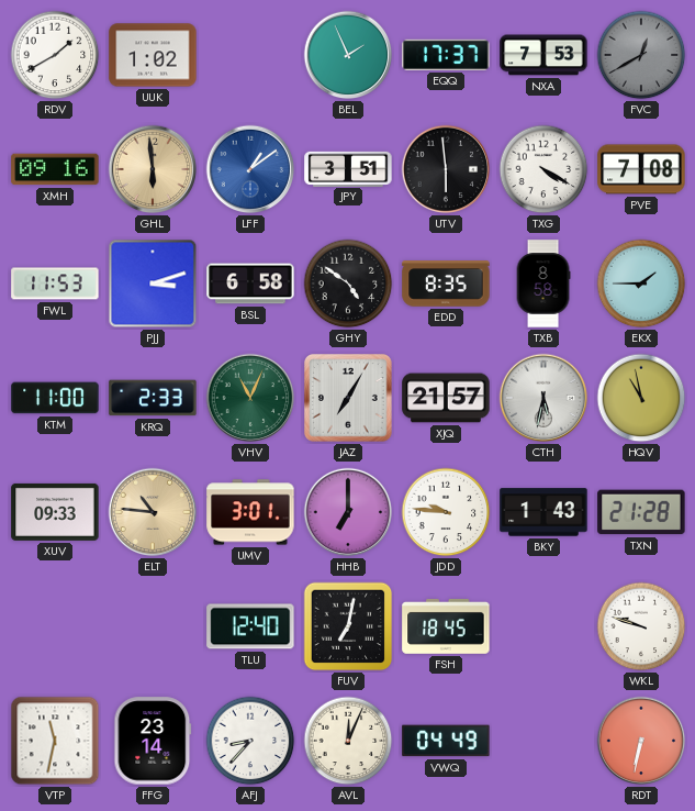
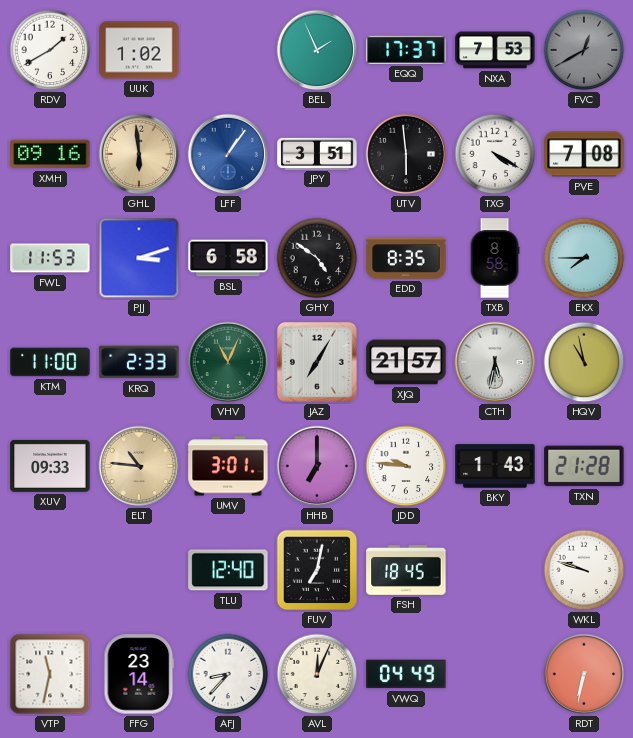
LFF: 1:09 -> 1:06
EKX: 1:45 -> 7:45
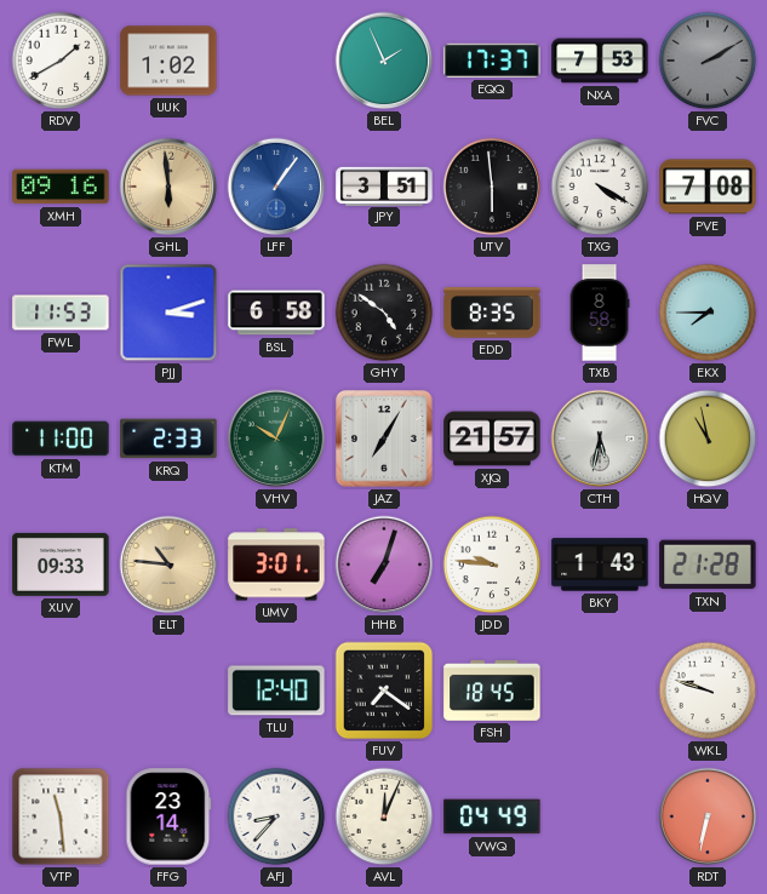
FVC: 12:40 -> 2:10
VHV: 11:04 -> 10:04
HHB: 7:00 -> 7:03
FUV: 7:02 -> 7:21
VTP: 11:32 -> 11:29
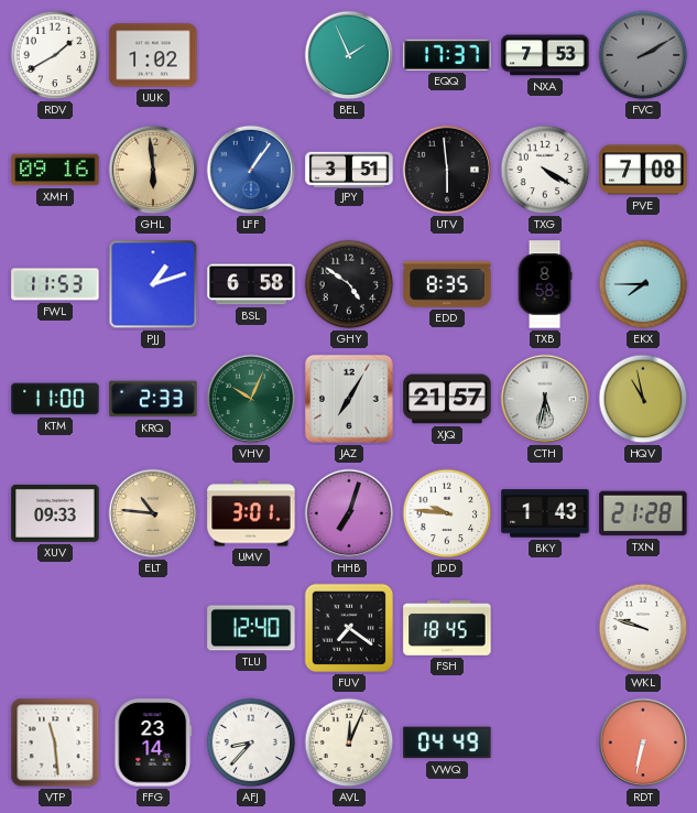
PJJ: 3:12 -> 1:12
